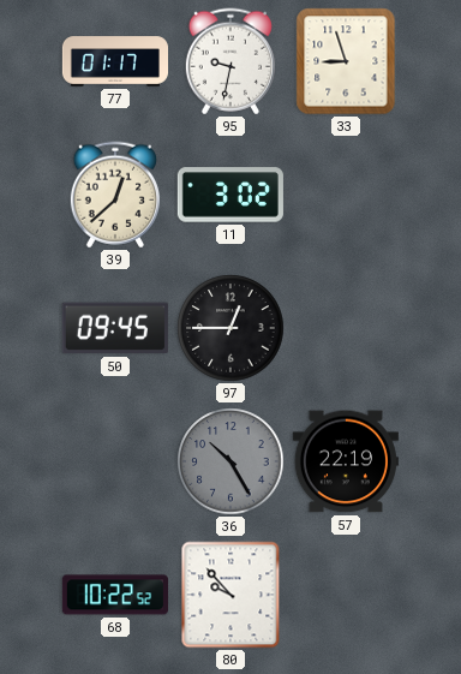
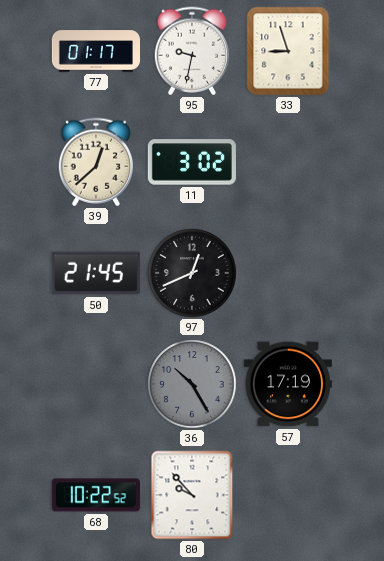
50: 09:45 -> 21:45
97: 12:45 -> 12:41
57: 22:19 -> 17:19
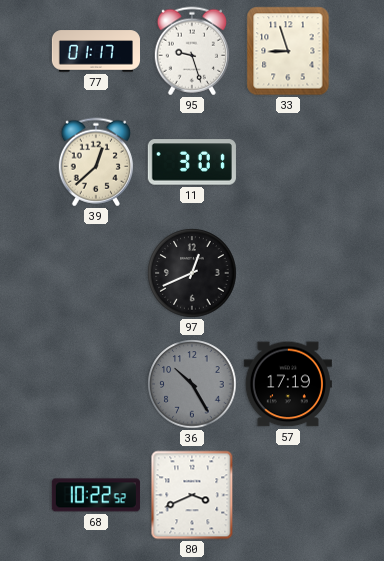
95: 9:32 -> 9:27
11: 3:02 -> 3:01
50: 21:45 -> none
80: 9:53 -> 3:41
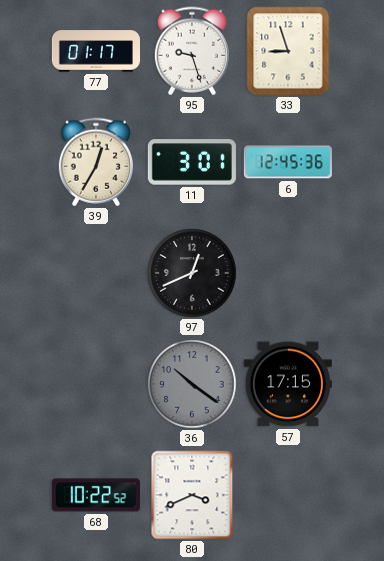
39: 12:38 -> 12:35
6: none -> 12:45
36: 10:25 -> 10:21
57: 17:19 -> 17:15
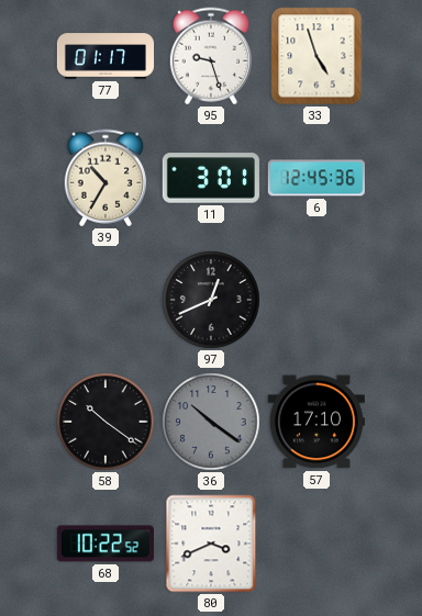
33: 8:57 -> 4:57
39: 12:35 -> 10:35
58: none -> 10:21
57: 17:15 -> 17:10
